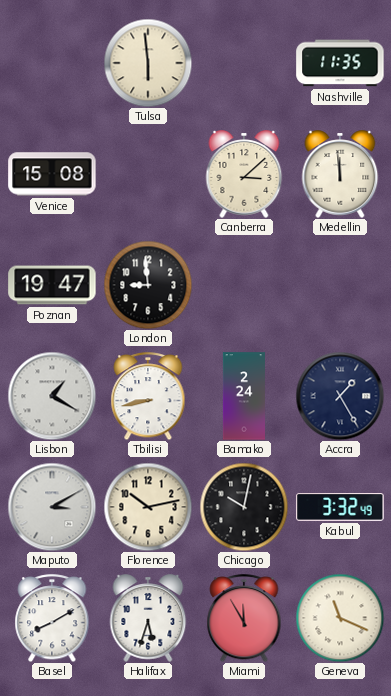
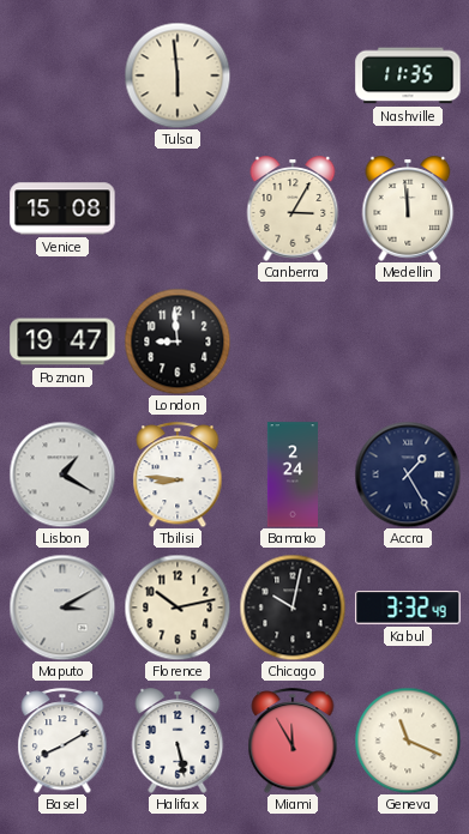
Canberra: 3:08 -> 3:05
Tbilisi: 8:43 -> 8:46
Halifax: 5:33 -> 5:28
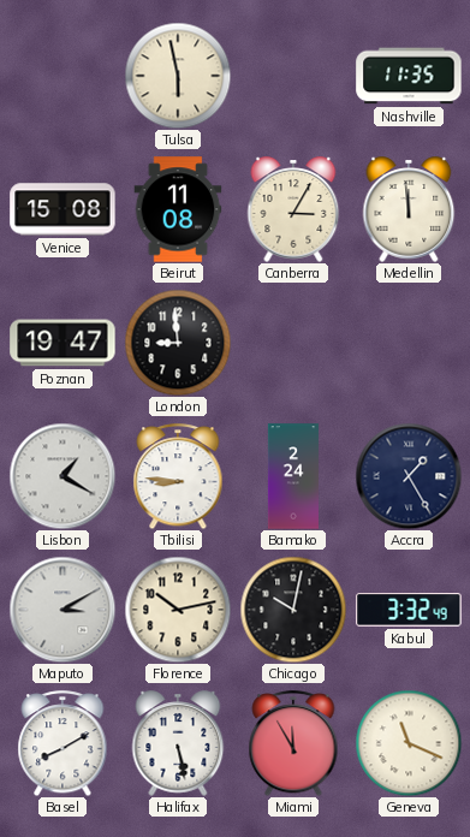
Tulsa: 5:59 -> 5:58
Beirut: none -> 11:08
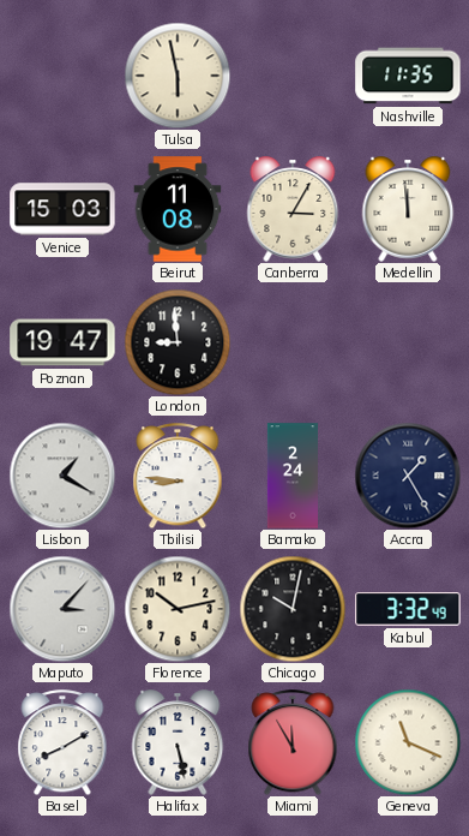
Venice: 15:08 -> 15:03
Maputo: 3:10 -> 3:07
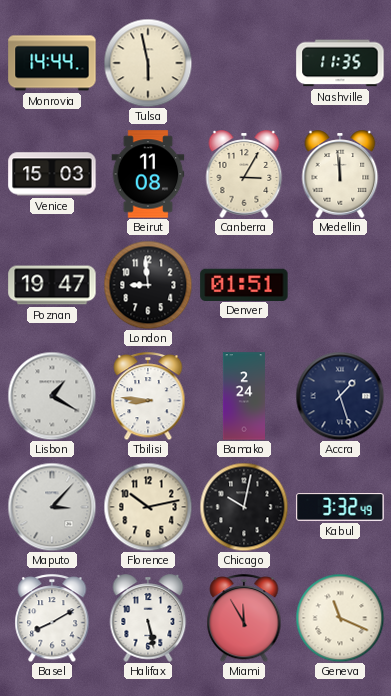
Monrovia: none -> 14:44
Denver: none -> 01:51
Accra: 1:25 -> 1:27
